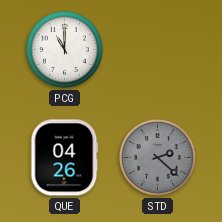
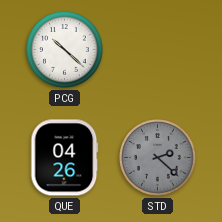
PCG: 11:00 -> 10:22
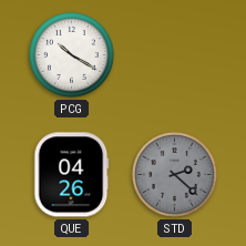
PCG: 10:22 -> 10:20
